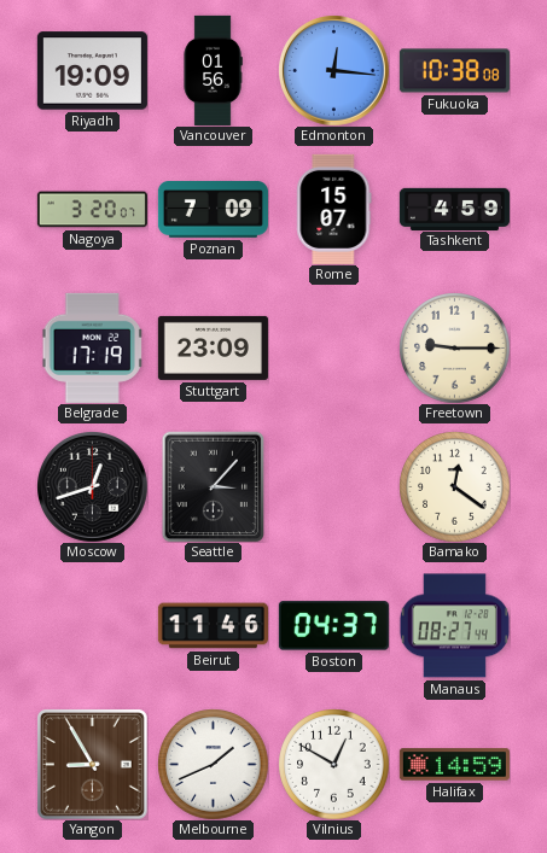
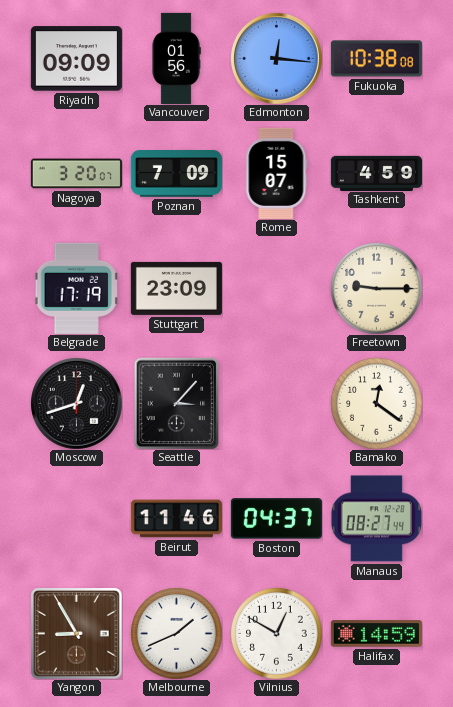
Riyadh: 19:09 -> 09:09
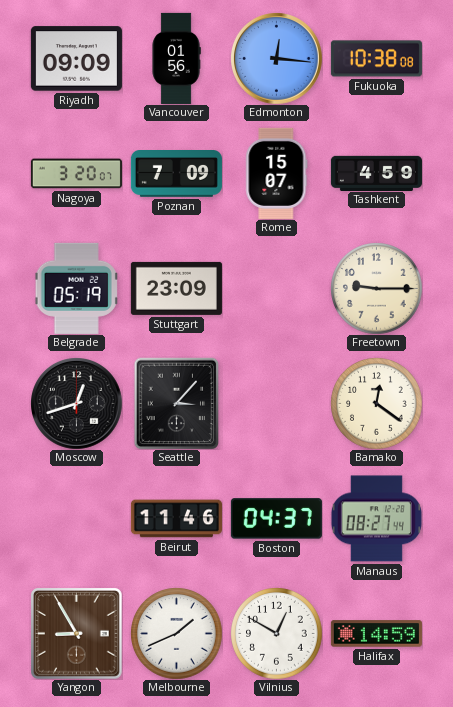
Belgrade: 17:19 -> 05:19
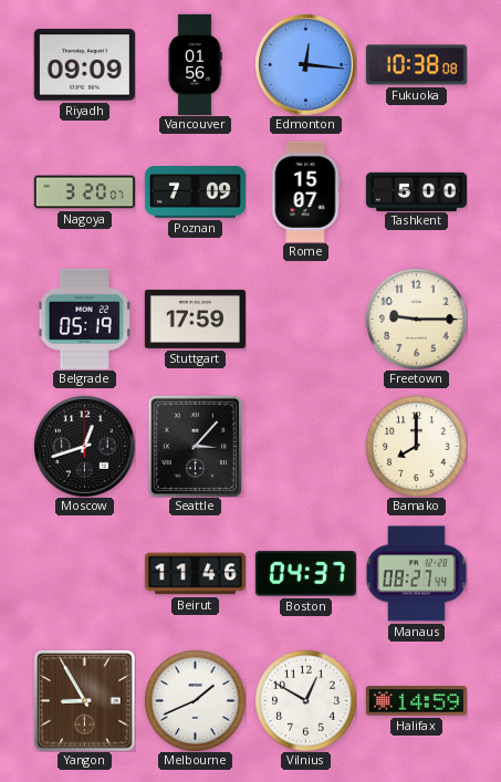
Tashkent: 4:59 -> 5:00
Stuttgart: 23:09 -> 17:59
Bamako: 12:21 -> 8:00
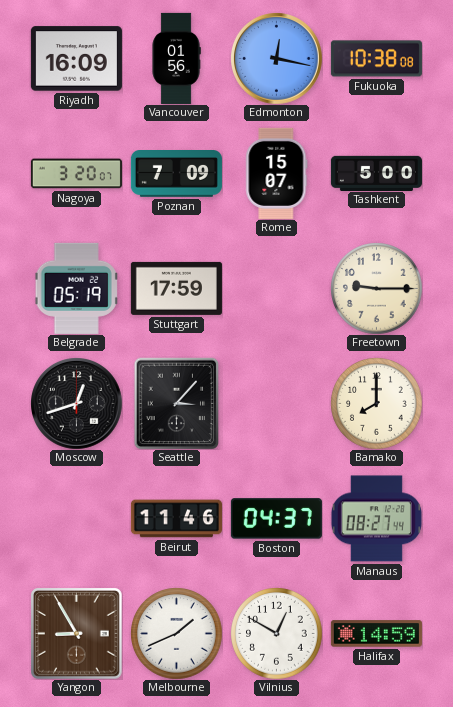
Riyadh: 09:09 -> 16:09
Edmonton: 12:16 -> 12:17
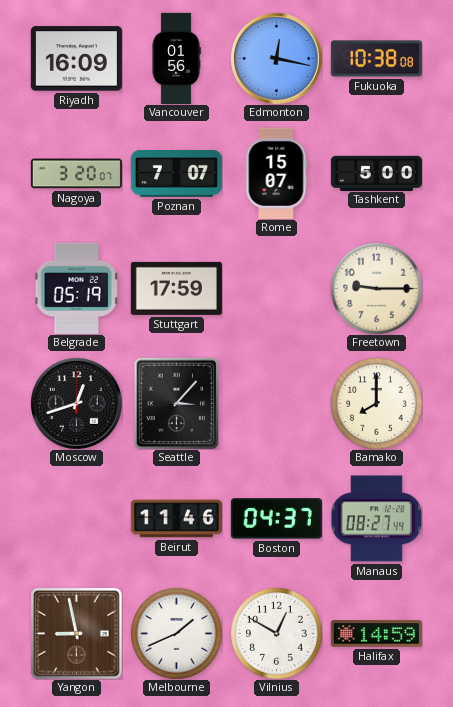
Poznan: 7:09 -> 7:07
Yangon: 8:55 -> 8:58
